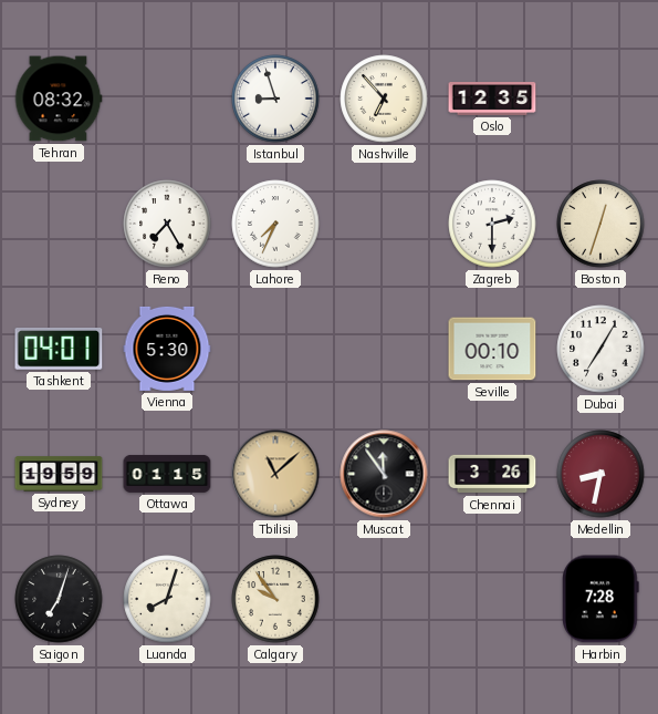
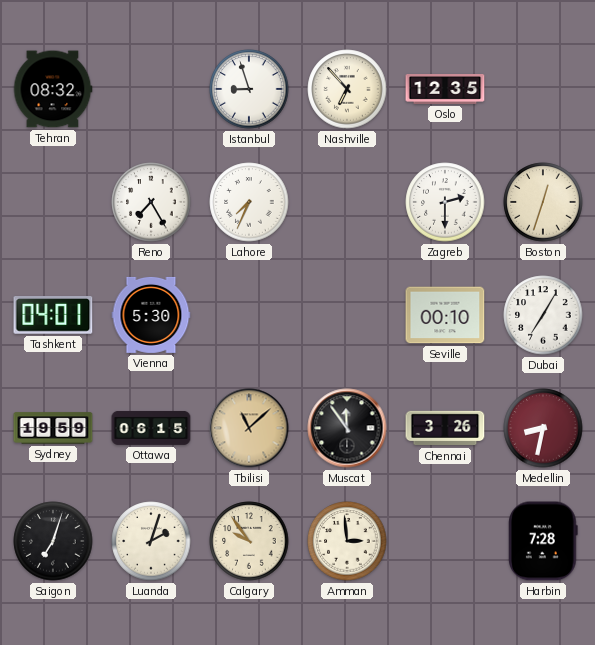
Ottawa: 01:15 -> 06:15
Luanda: 8:03 -> 2:03
Amman: none -> 2:59
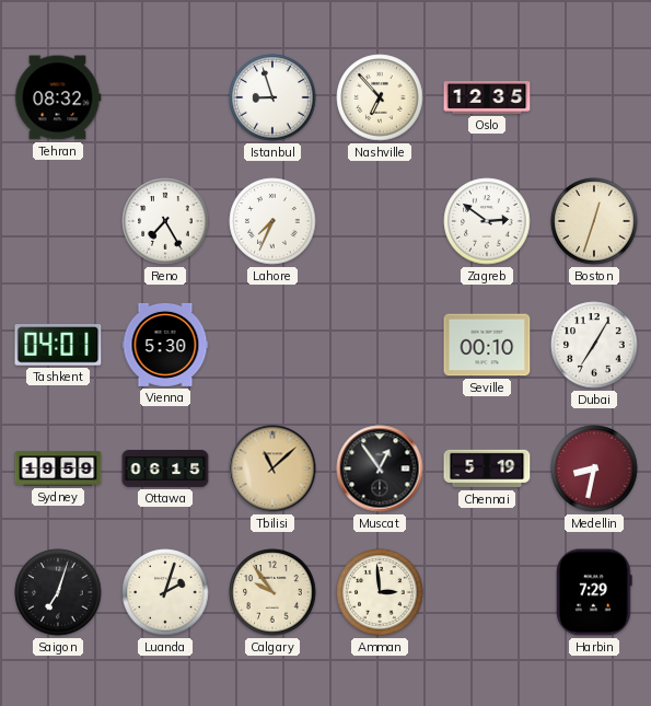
Zagreb: 2:30 -> 2:51
Muscat: 11:54 -> 12:54
Chennai: 3:26 -> 5:19
Harbin: 7:28 -> 7:29
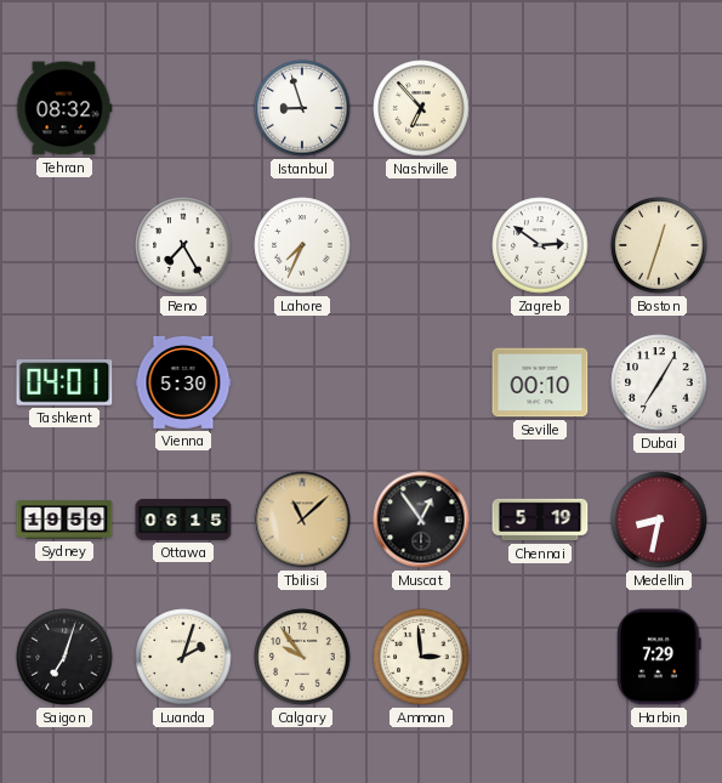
Oslo: 12:35 -> none
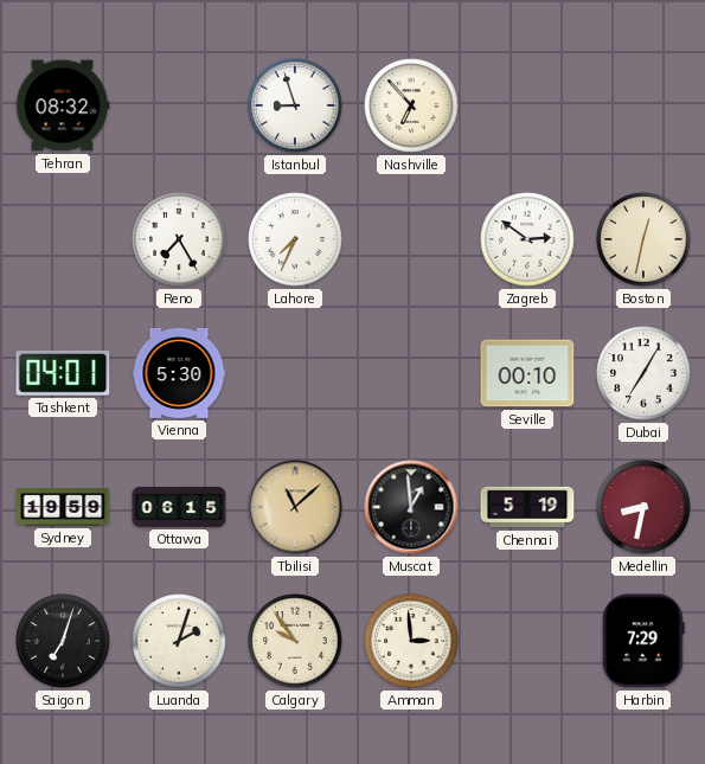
Boston: 12:33 -> 12:32
Muscat: 12:54 -> 12:59
